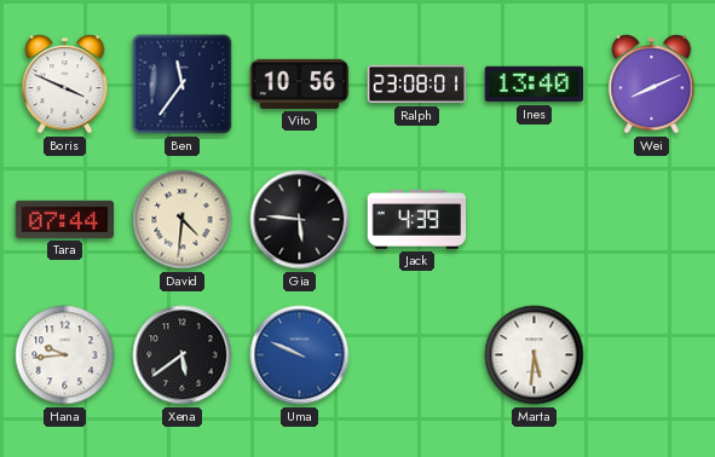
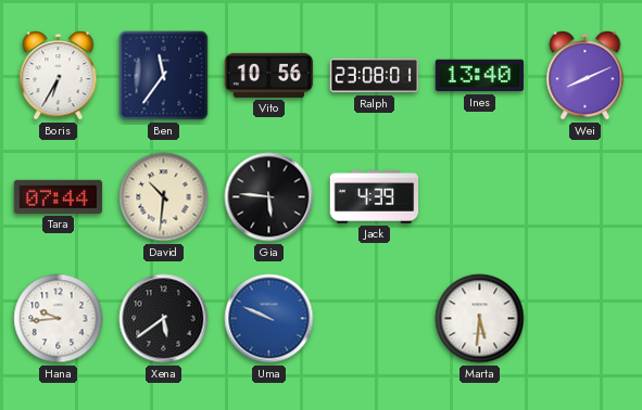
Boris: 3:49 -> 6:35
David: 4:31 -> 10:31
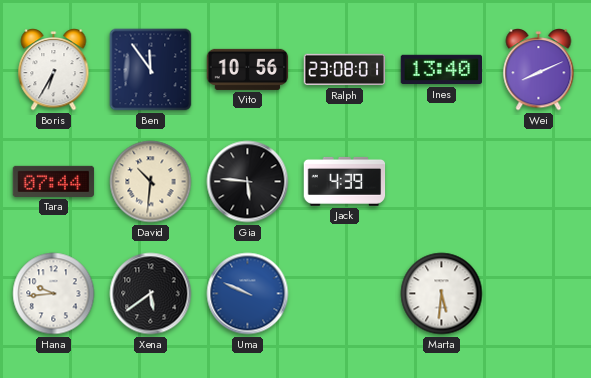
Ben: 11:36 -> 11:54
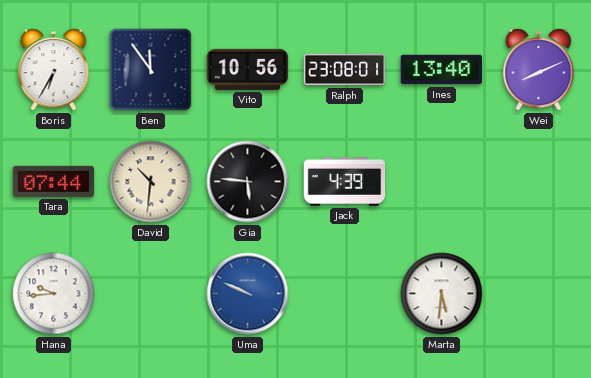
Xena: 5:39 -> none
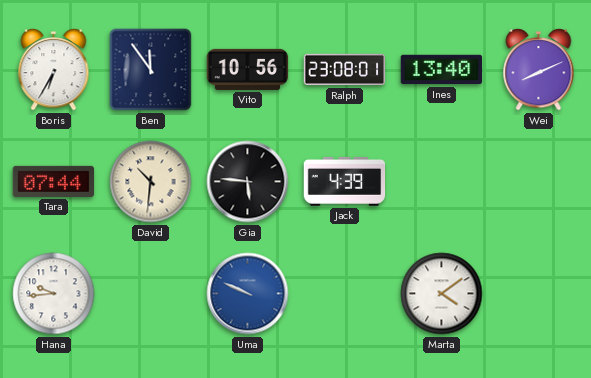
Marta: 5:31 -> 4:09
